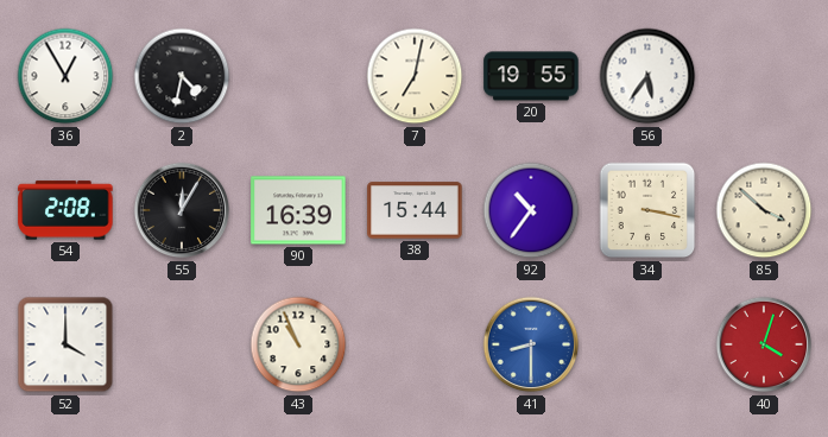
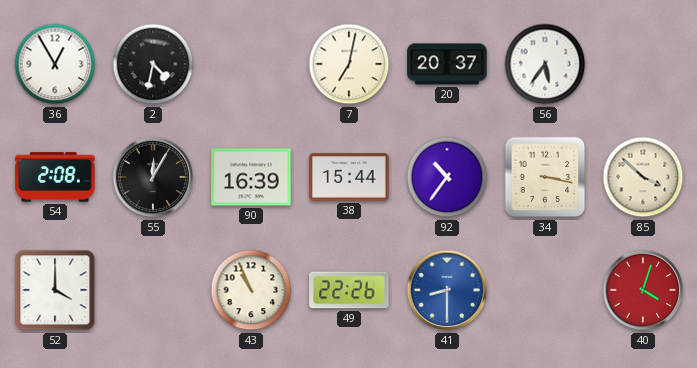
20: 19:55 -> 20:37
49: none -> 22:26
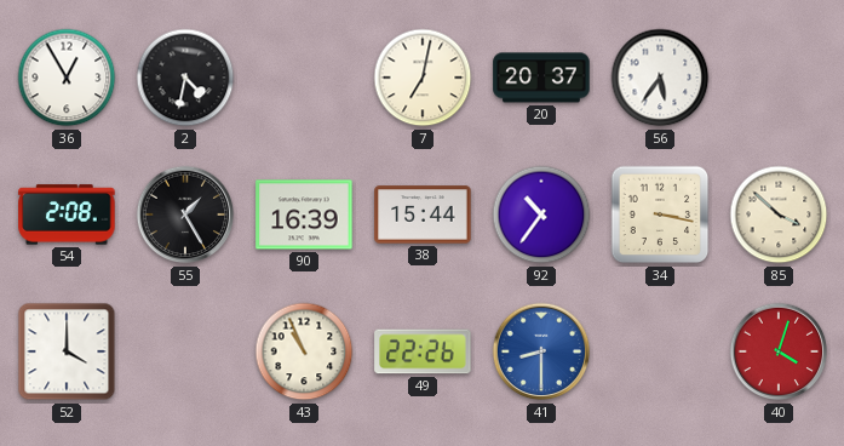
55: 12:05 -> 1:25
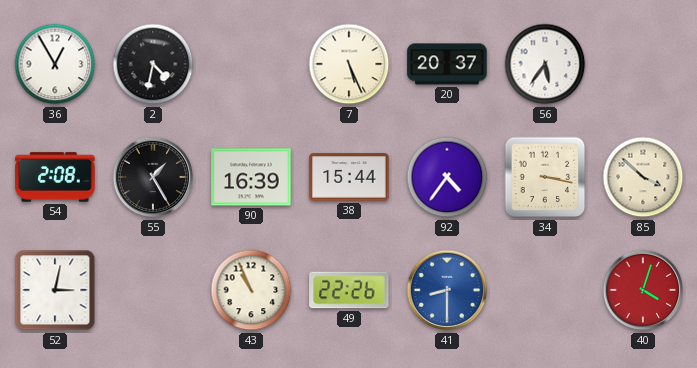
7: 7:02 -> 5:26
92: 10:36 -> 4:36
52: 4:00 -> 3:02
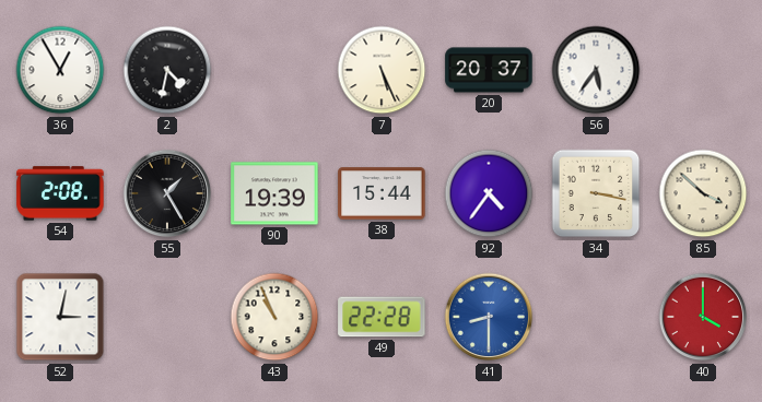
90: 16:39 -> 19:39
49: 22:26 -> 22:28
40: 4:03 -> 4:00
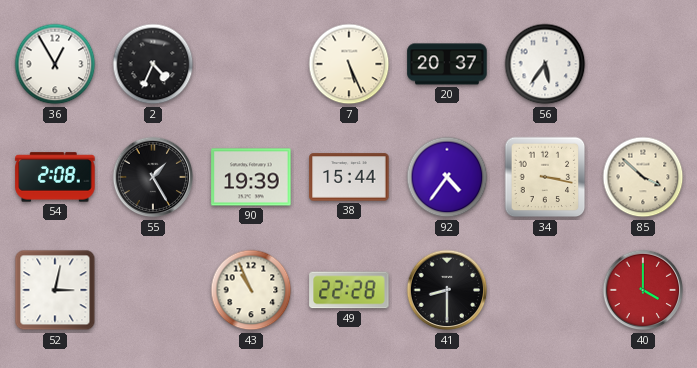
2: 4:32 -> 4:34
41 dial: blue -> black
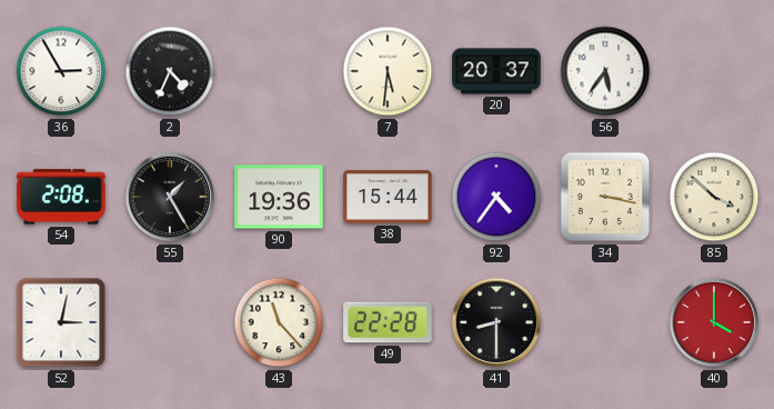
36: 12:55 -> 2:55
7: 5:26 -> 5:31
90: 19:39 -> 19:36
43: 10:56 -> 11:23
